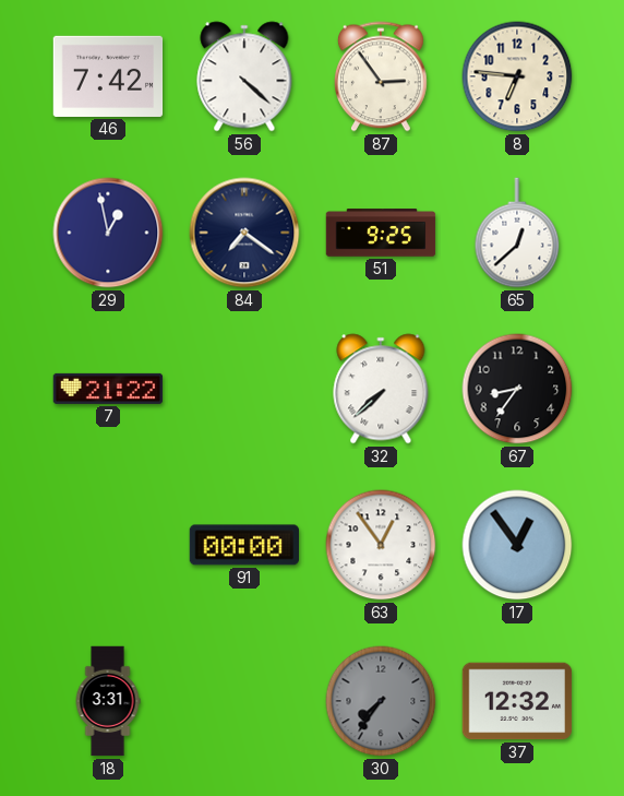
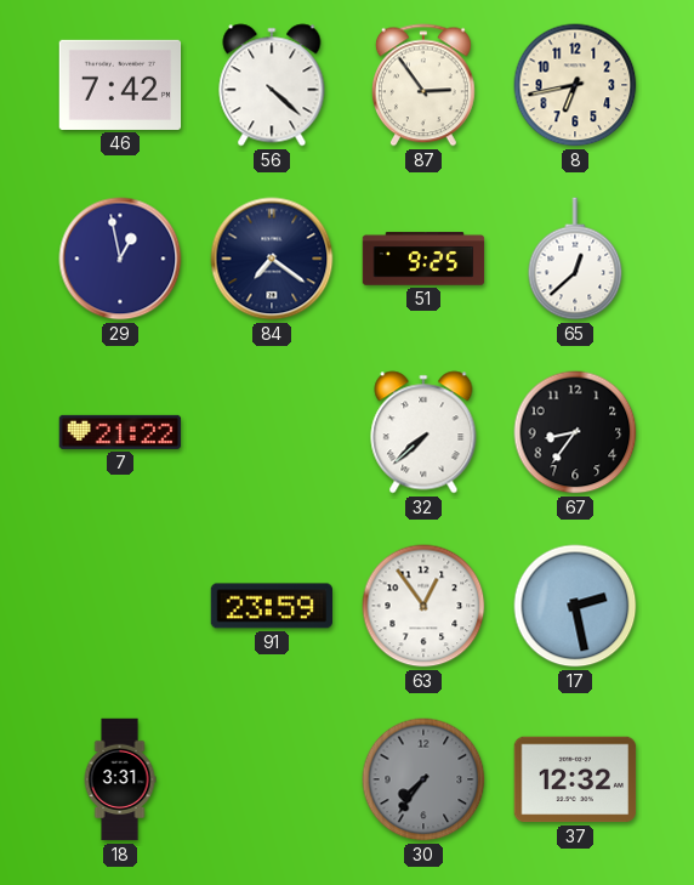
8: 6:46 -> 6:43
91: 00:00 -> 23:59
17: 12:54 -> 2:28
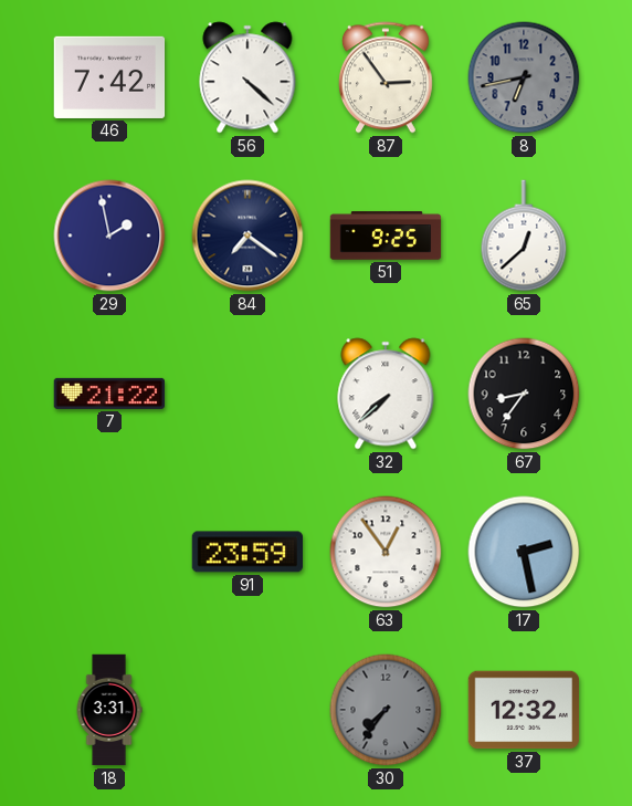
8 dial: cream -> grey
29: 12:58 -> 1:58
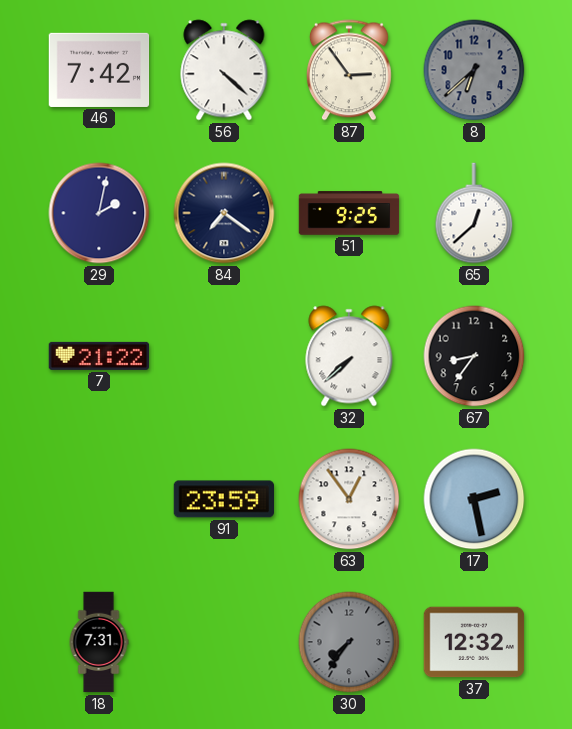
8: 6:43 -> 6:38
29: 1:58 -> 2:02
18: 3:31 -> 7:31
